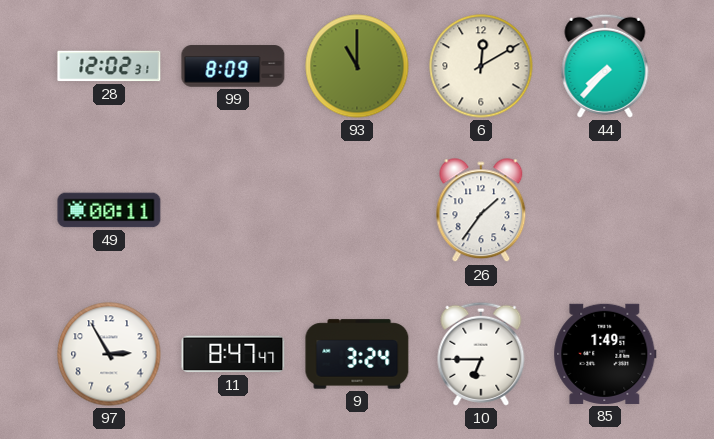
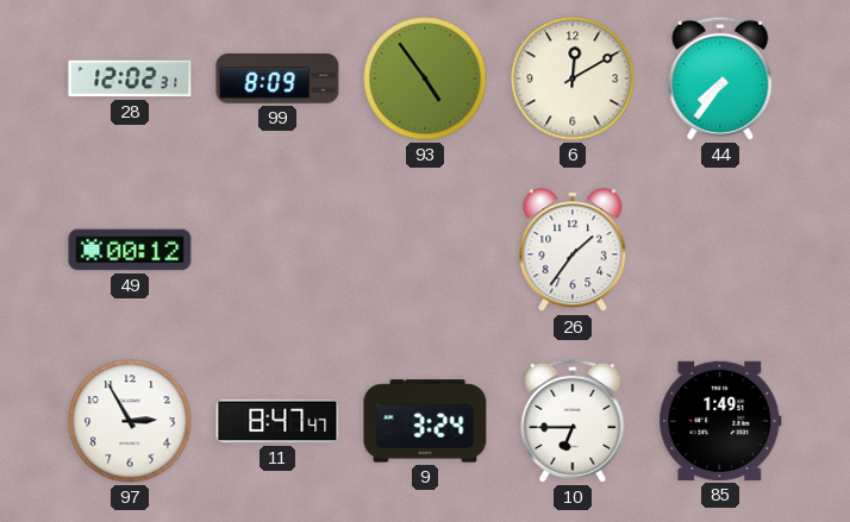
93: 11:00 -> 4:54
44: 7:37 -> 7:36
49: 00:11 -> 00:12
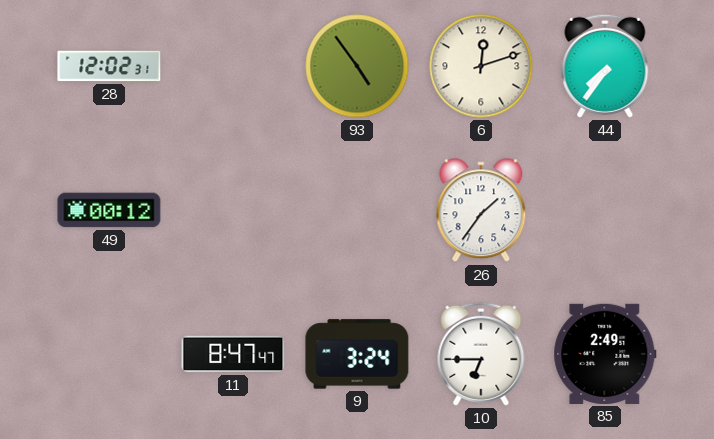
99: 8:09 -> none
6: 12:10 -> 12:12
97: 2:55 -> none
85: 1:49 -> 2:49
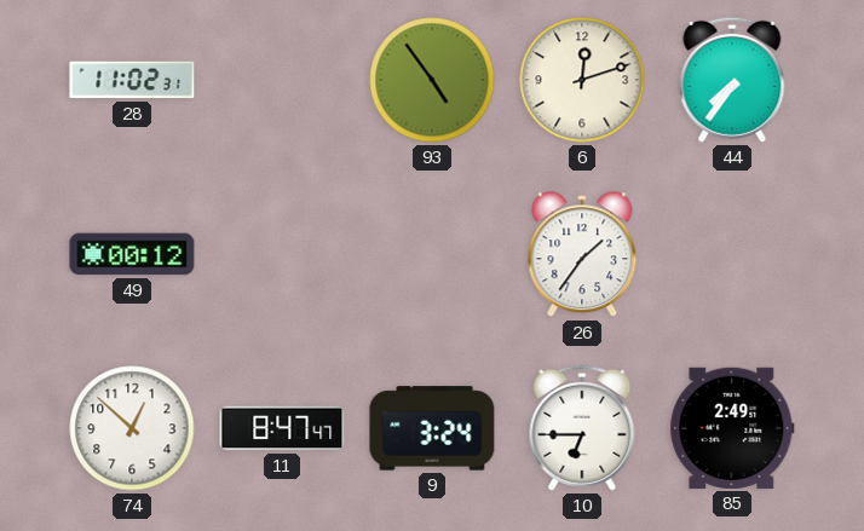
28: 12:02 -> 11:02
74: none -> 12:52
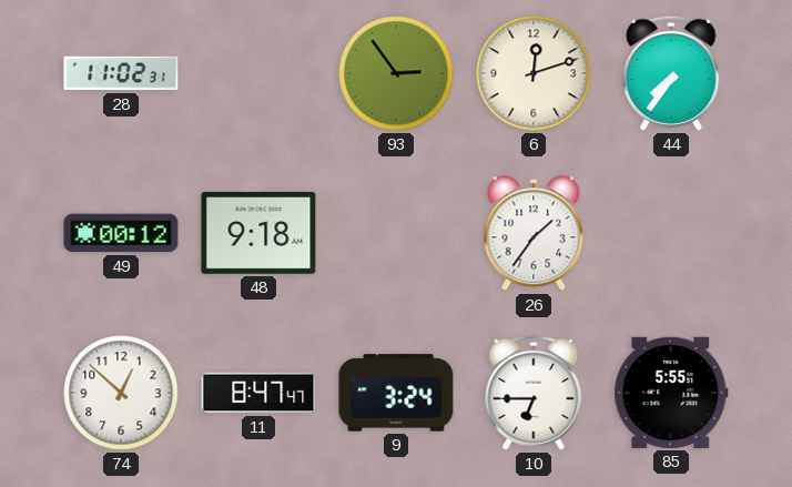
93: 4:54 -> 2:54
48: none -> 9:18
85: 2:49 -> 5:55
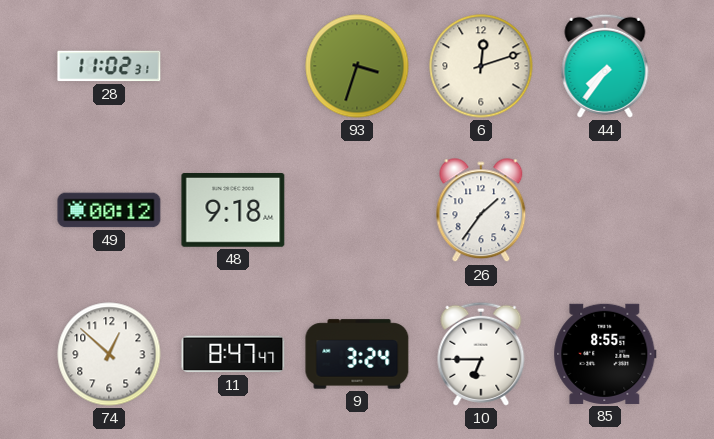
93: 2:54 -> 3:33
85: 5:55 -> 8:55
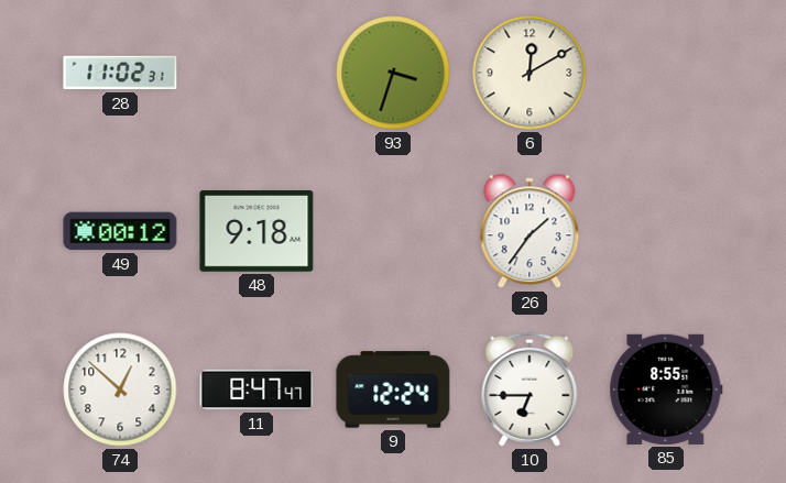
6: 12:12 -> 12:10
44: 7:36 -> none
9: 3:24 -> 12:24
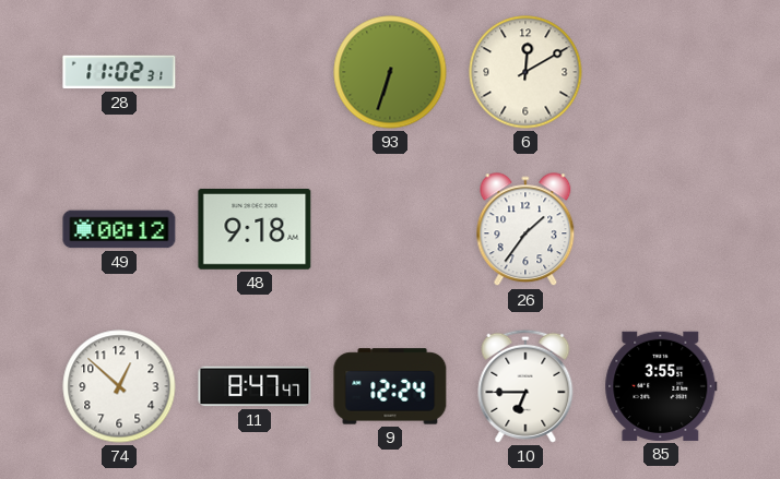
93: 3:33 -> 6:33
85: 8:55 -> 3:55
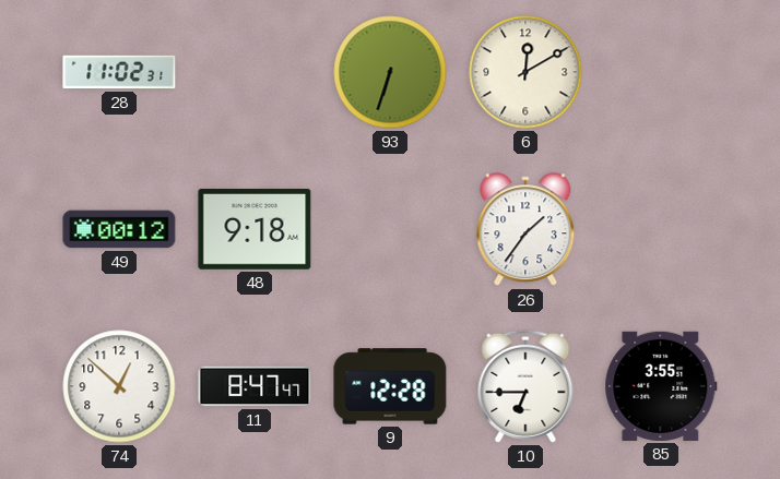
9: 12:24 -> 12:28
